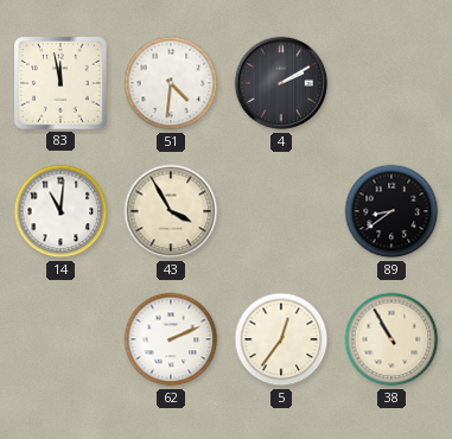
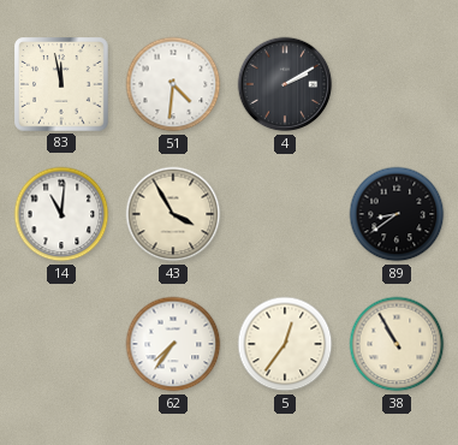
62: 2:11 -> 7:36
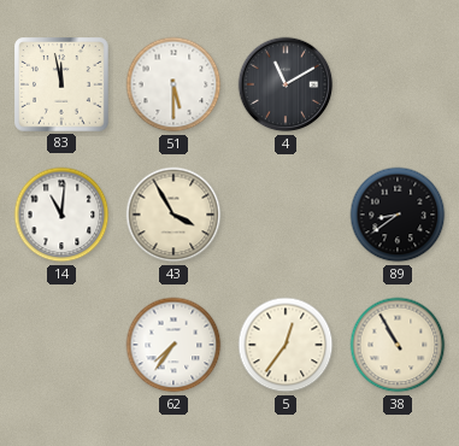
51: 4:31 -> 5:30
4: 2:10 -> 11:10
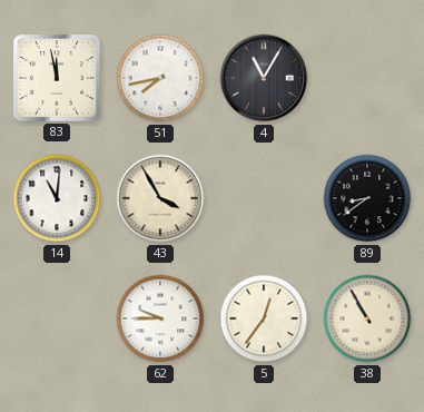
51: 5:30 -> 7:43
4: 11:10 -> 11:05
62: 7:36 -> 9:45
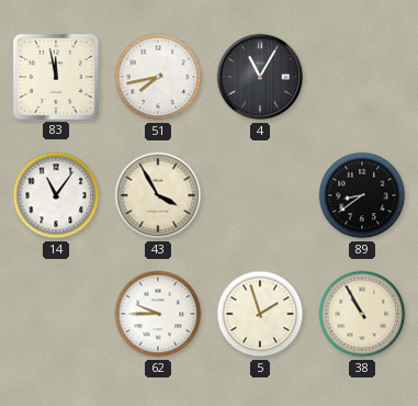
14: 11:01 -> 11:06
5: 12:36 -> 1:57
